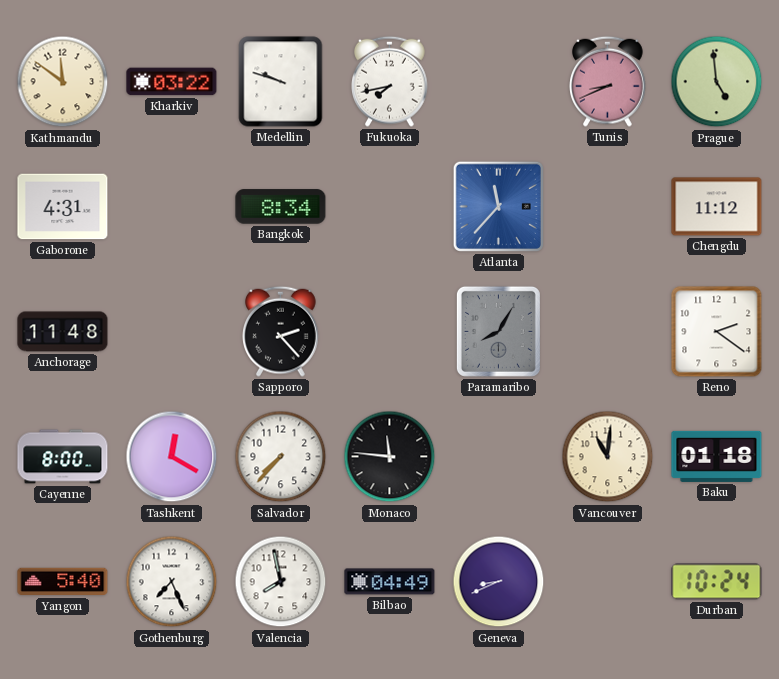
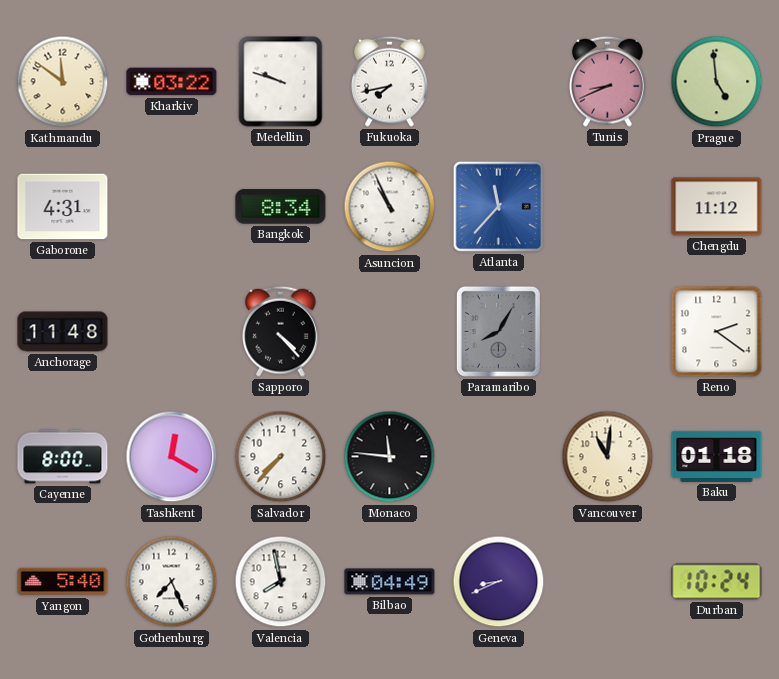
Asuncion: none -> 10:56
Sapporo: 2:23 -> 4:23
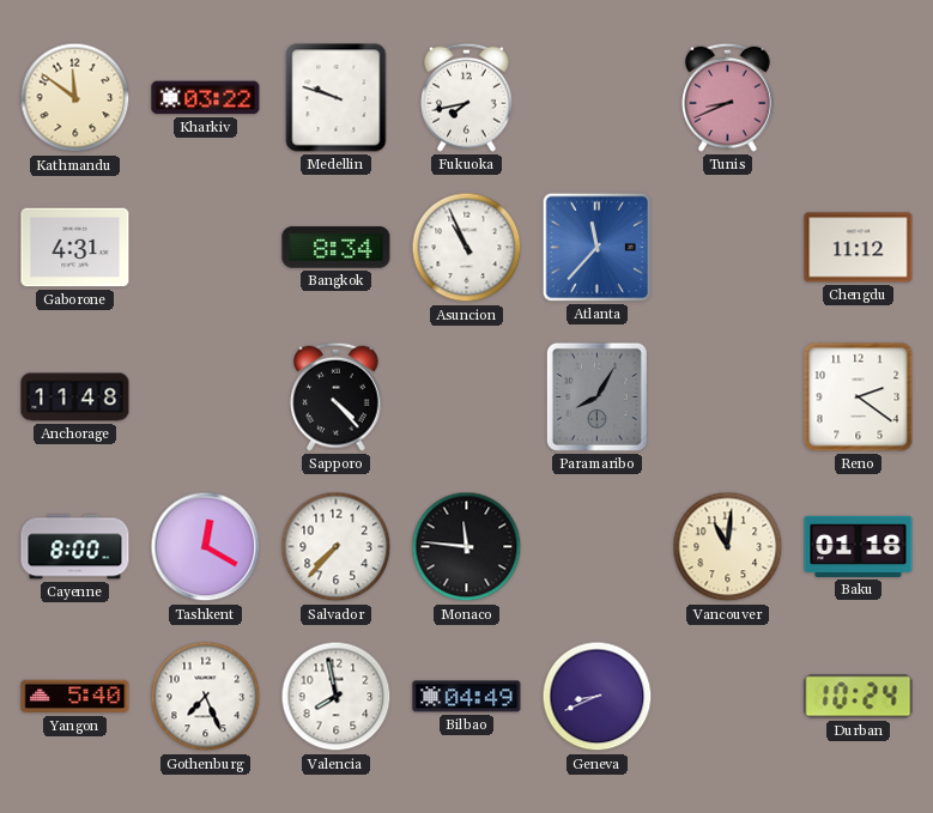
Prague: 4:59 -> none
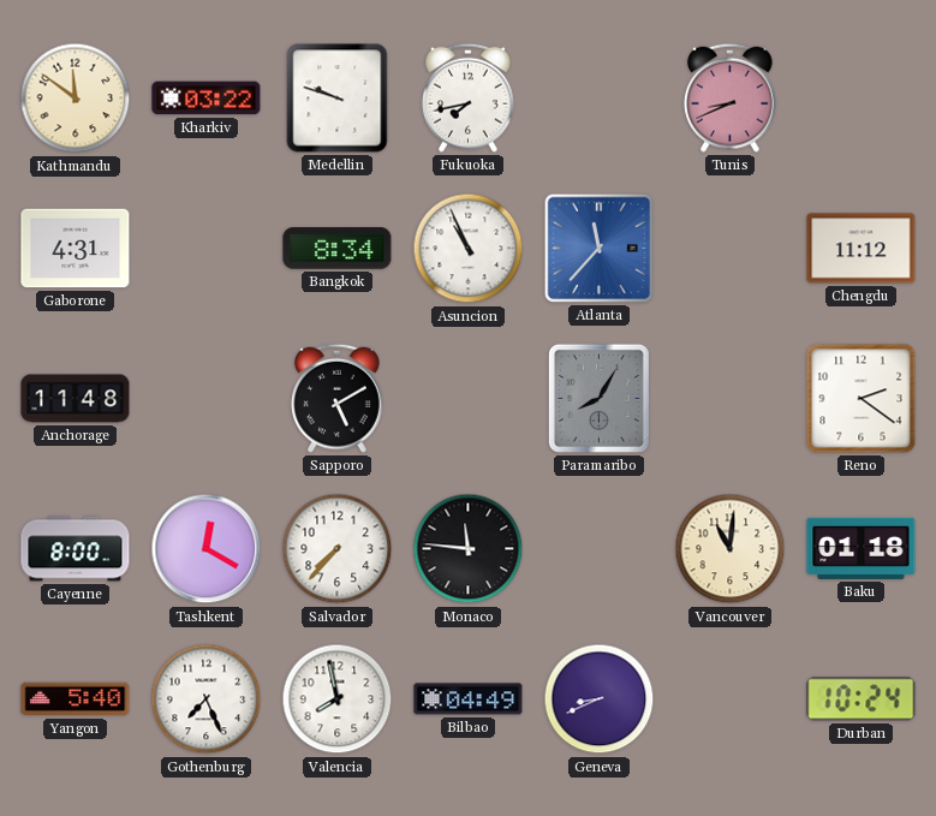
Sapporo: 4:23 -> 5:10
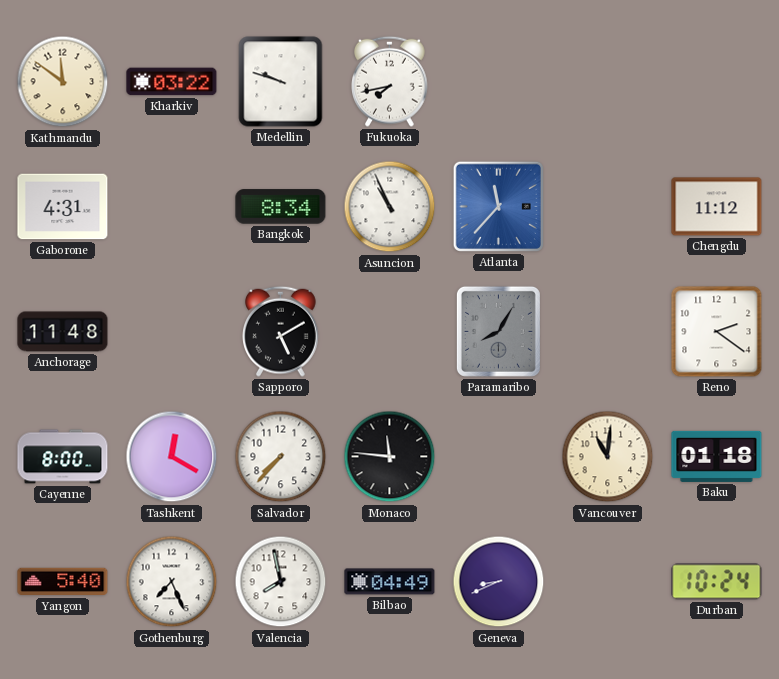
Tunis: 8:41 -> none
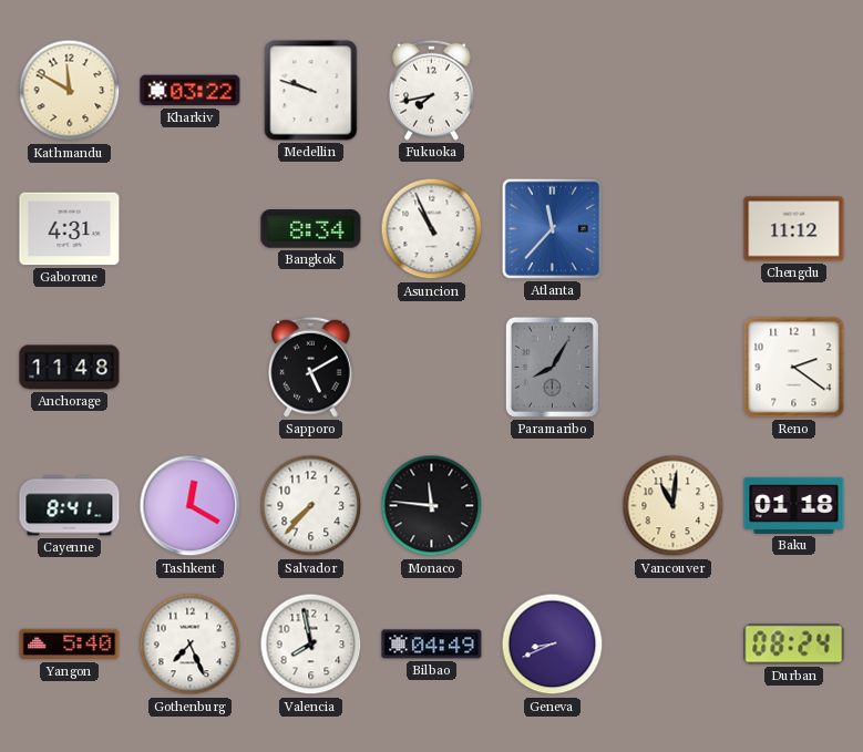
Kathmandu: 11:51 -> 11:50
Cayenne: 8:00 -> 8:41
Durban: 10:24 -> 08:24
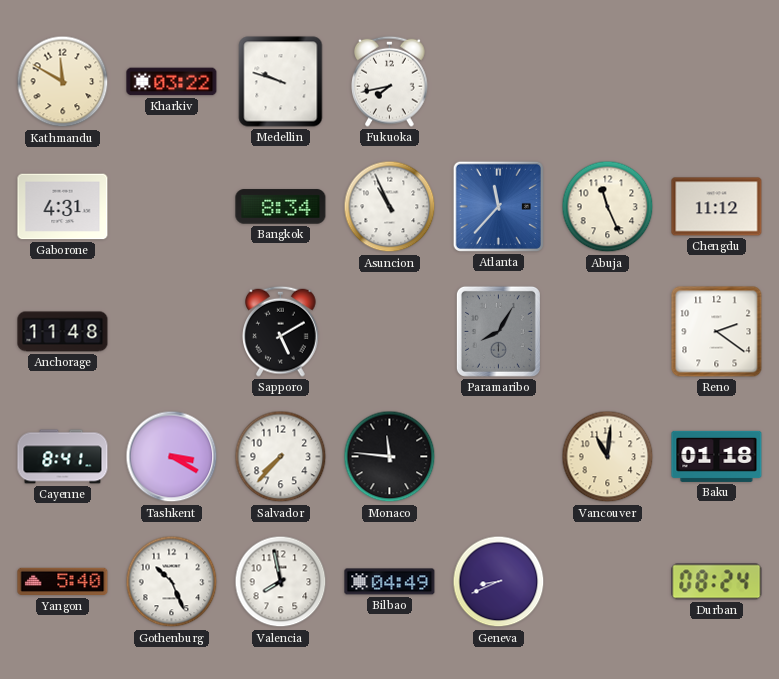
Abuja: none -> 11:26
Tashkent: 12:20 -> 3:20
Gothenburg: 7:26 -> 10:26
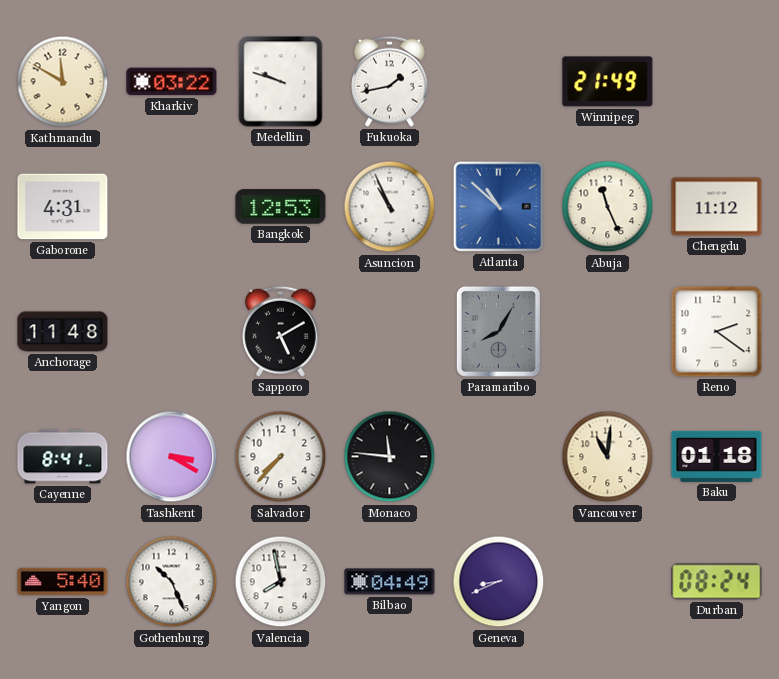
Fukuoka: 7:43 -> 1:43
Winnipeg: none -> 21:49
Bangkok: 8:34 -> 12:53
Atlanta: 11:37 -> 10:52
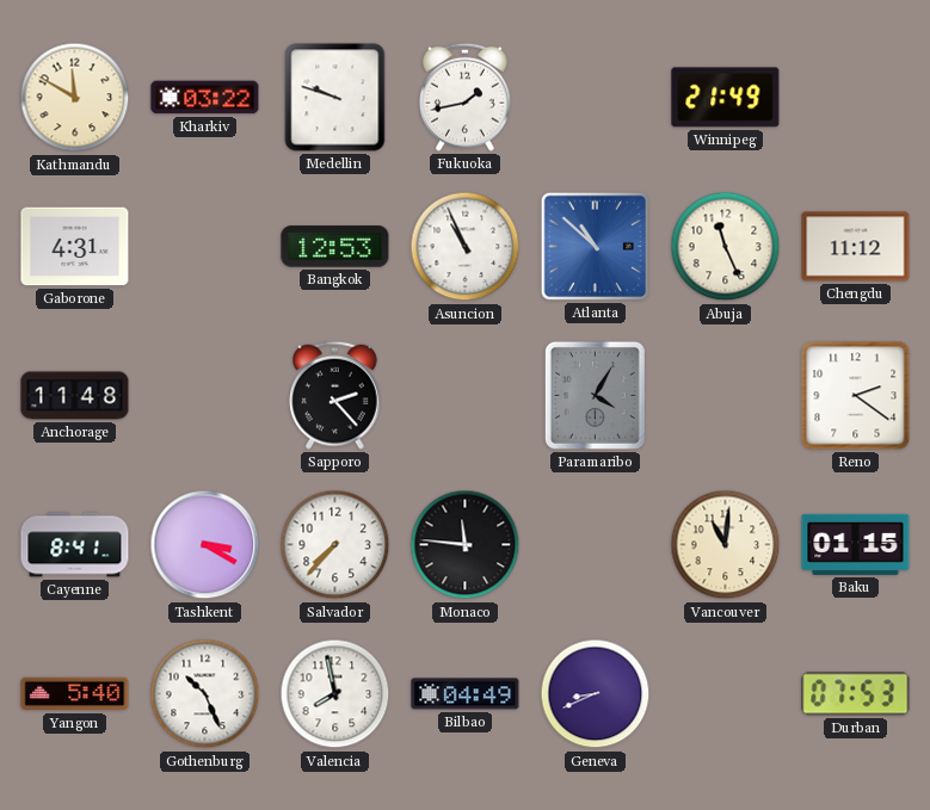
Sapporo: 5:10 -> 2:23
Paramaribo: 8:05 -> 4:05
Baku: 01:18 -> 01:15
Durban: 08:24 -> 07:53
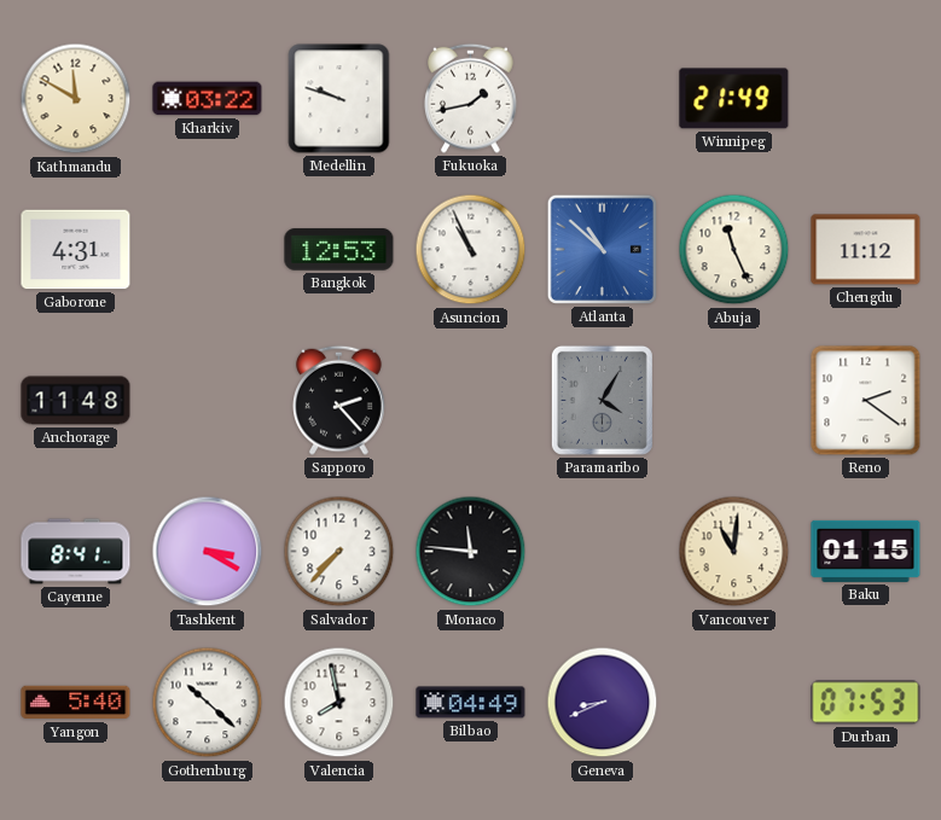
Gothenburg: 10:26 -> 10:22
